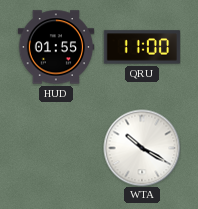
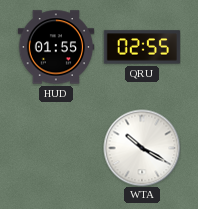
QRU: 11:00 -> 02:55
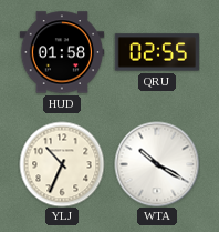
HUD: 01:55 -> 01:58
YLJ: none -> 10:34
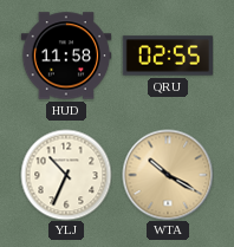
HUD: 01:58 -> 11:58
WTA dial: white -> champagne
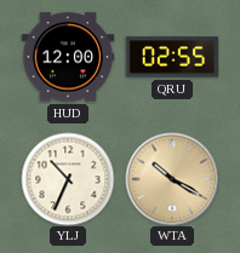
HUD: 11:58 -> 12:00
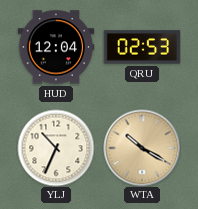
HUD: 12:00 -> 12:04
QRU: 02:55 -> 02:53
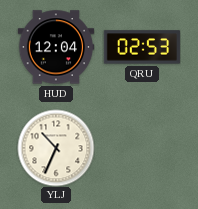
WTA: 10:20 -> none
